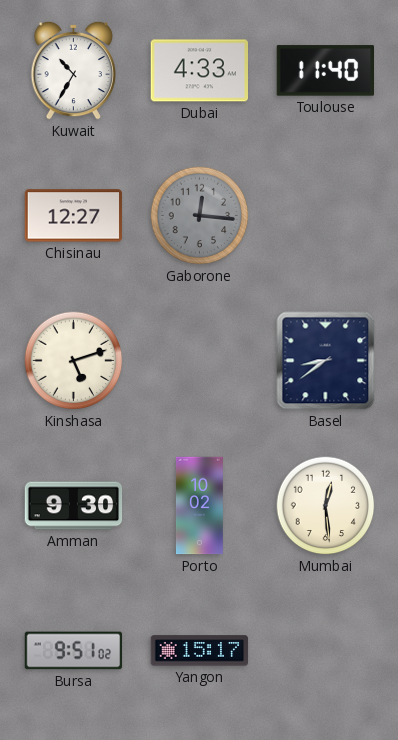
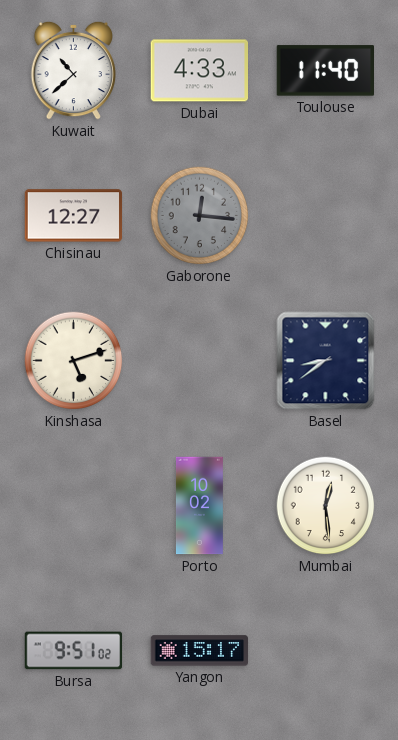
Kuwait: 10:35 -> 10:38
Amman: 9:30 -> none
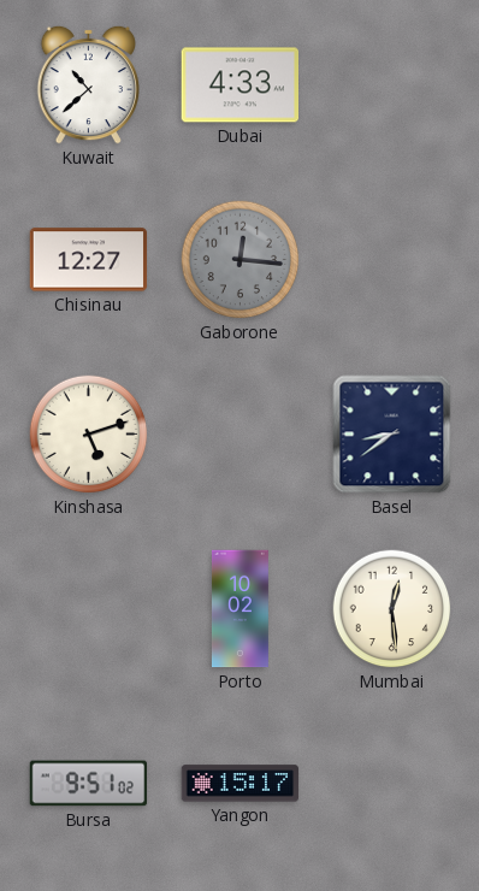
Toulouse: 11:40 -> none
